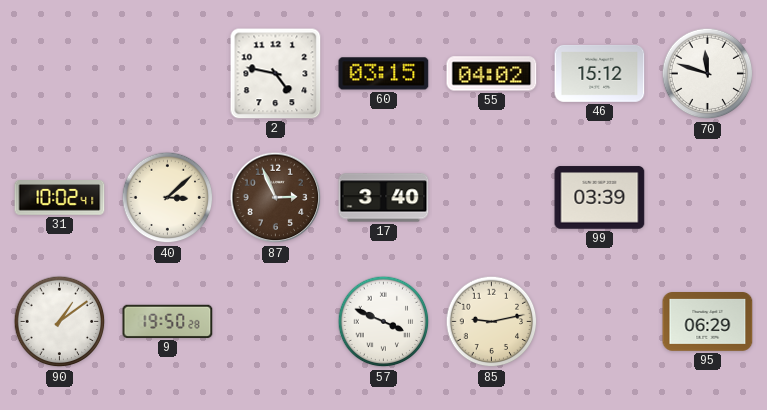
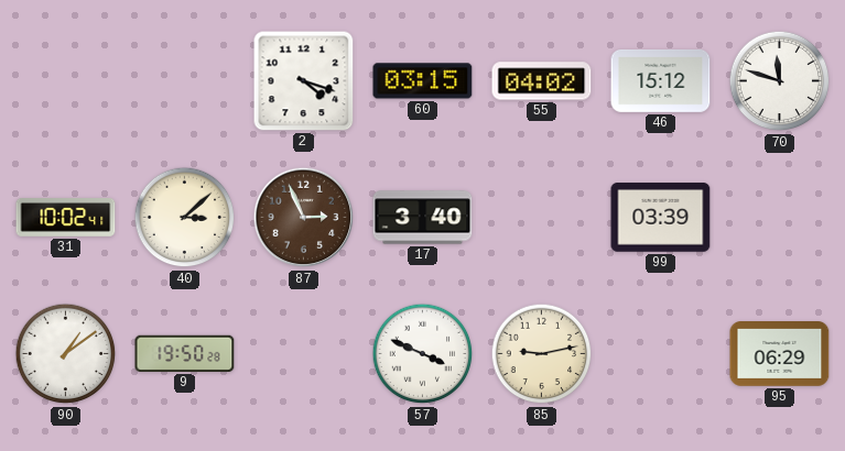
2: 4:47 -> 4:18
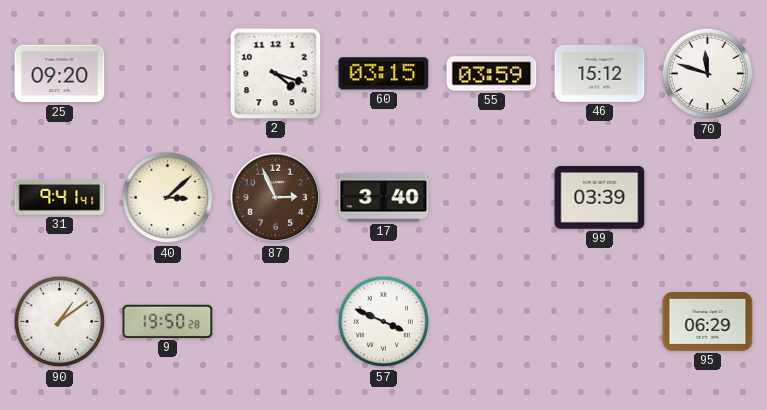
25: none -> 09:20
55: 04:02 -> 03:59
31: 10:02 -> 9:41
85: 9:13 -> none
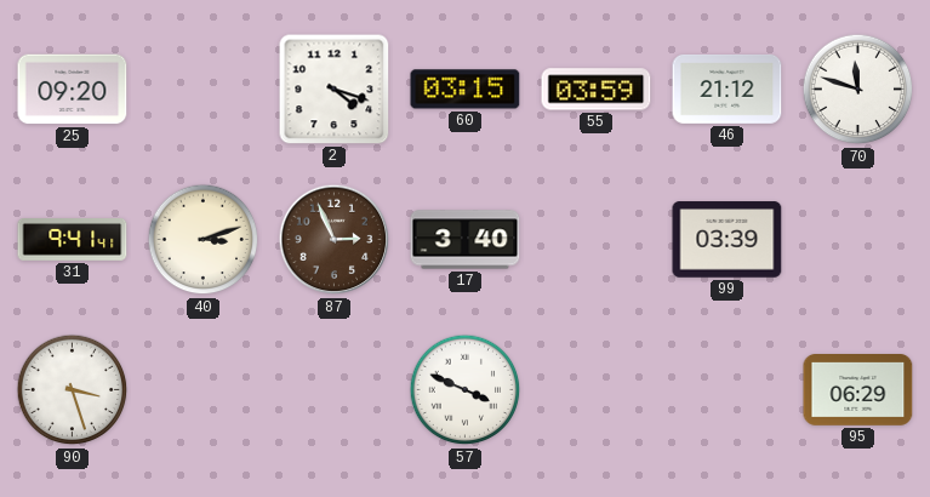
46: 15:12 -> 21:12
40: 3:08 -> 3:12
90: 1:09 -> 3:27
9: 19:50 -> none
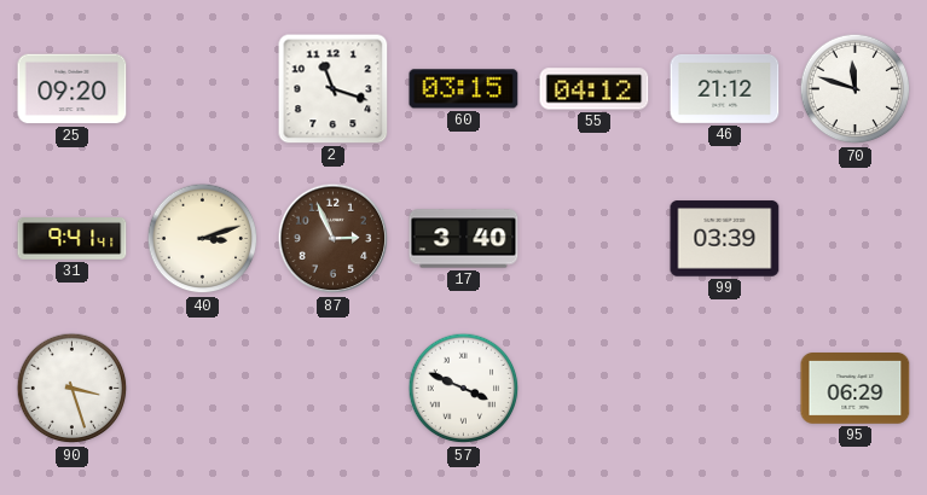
2: 4:18 -> 11:18
55: 03:59 -> 04:12
